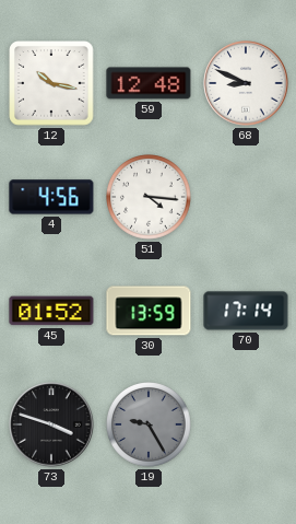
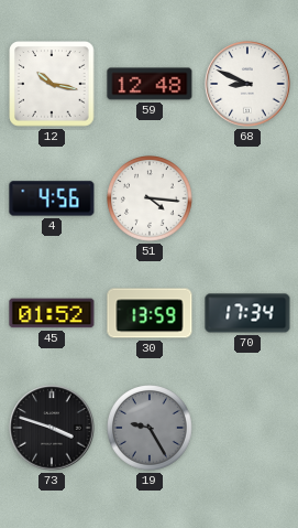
70: 17:14 -> 17:34
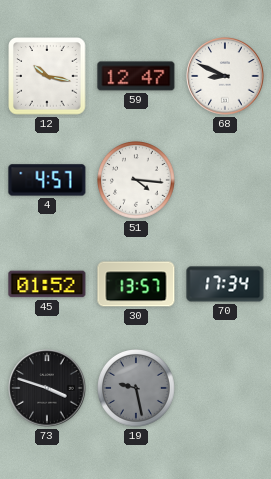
59: 12:48 -> 12:47
4: 4:56 -> 4:57
30: 13:59 -> 13:57
19: 9:25 -> 9:28
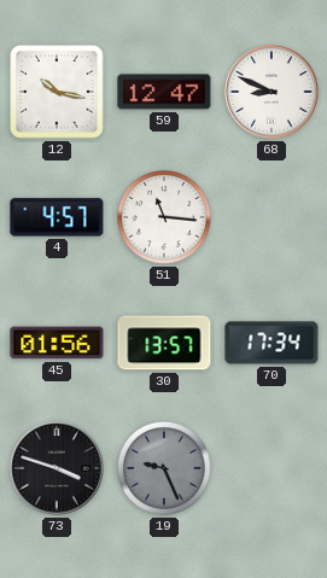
51: 4:16 -> 11:16
45: 01:52 -> 01:56
19: 9:28 -> 9:26
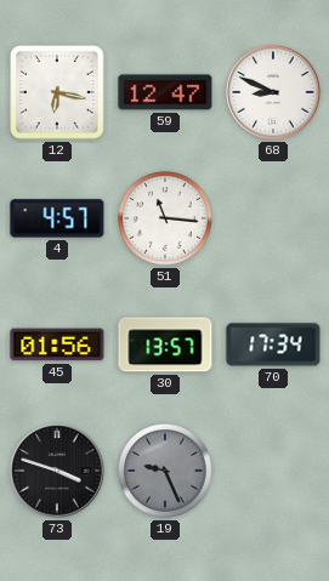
12: 10:17 -> 6:17
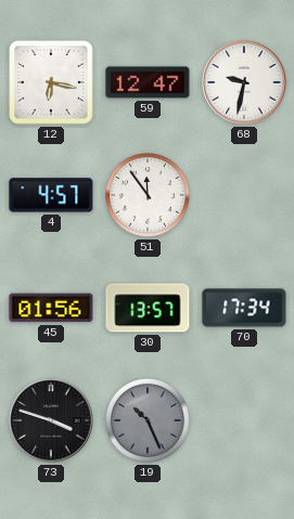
68: 8:49 -> 9:32
51: 11:16 -> 11:54
19: 9:26 -> 10:26
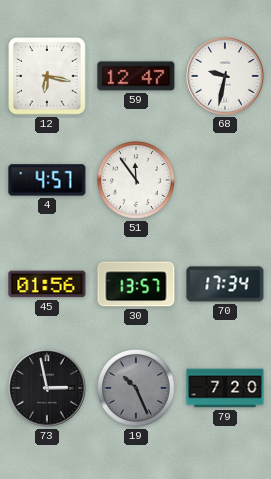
73: 3:48 -> 2:58
79: none -> 7:20
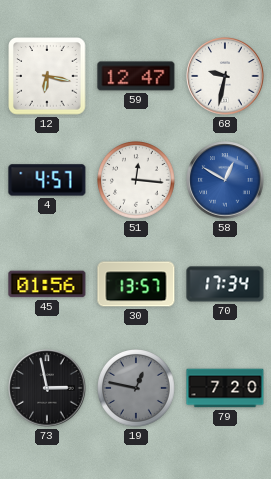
51: 11:54 -> 12:16
58: none -> 12:50
19: 10:26 -> 12:47
